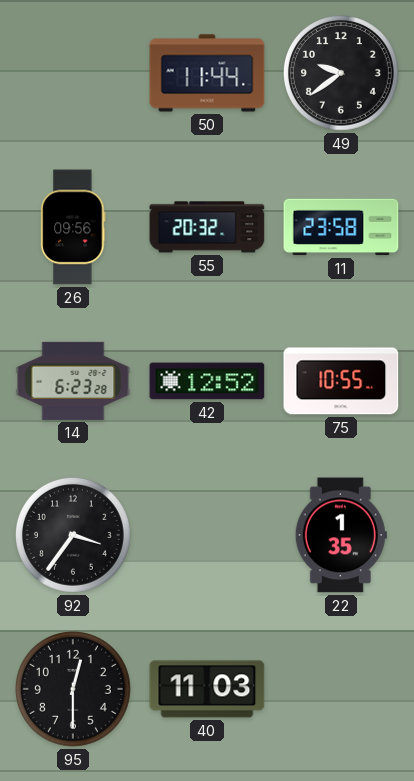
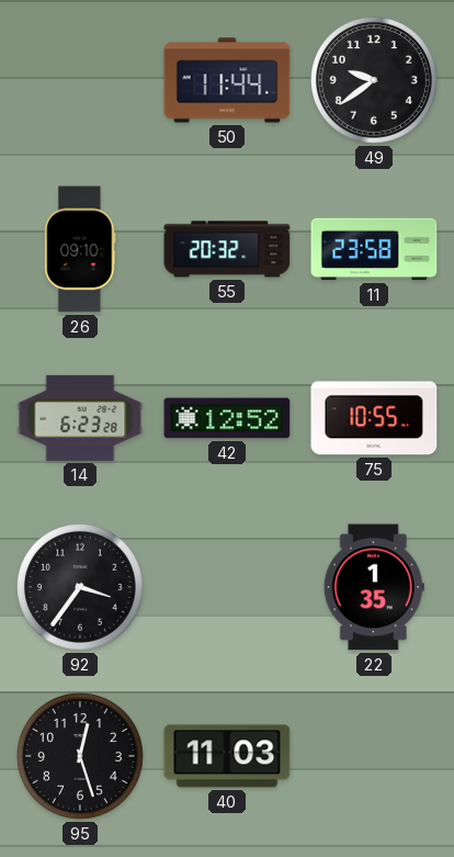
26: 09:56 -> 09:10
95: 12:30 -> 12:27
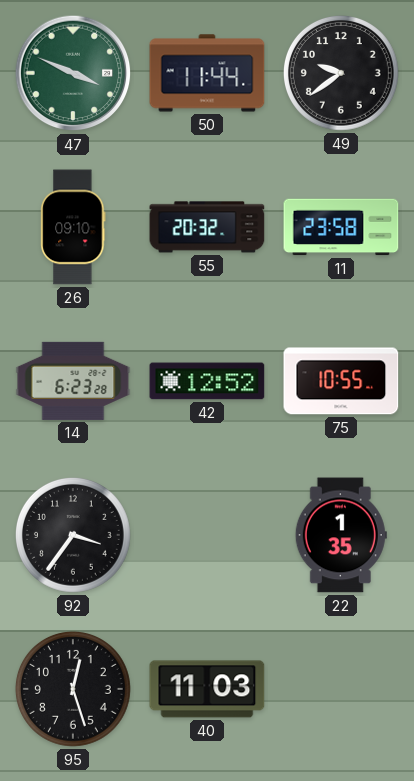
47: none -> 3:49
